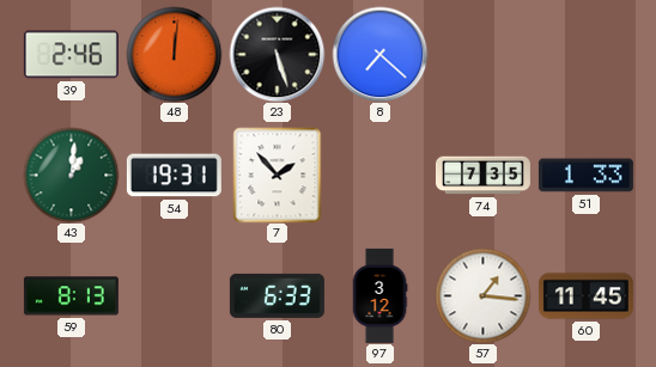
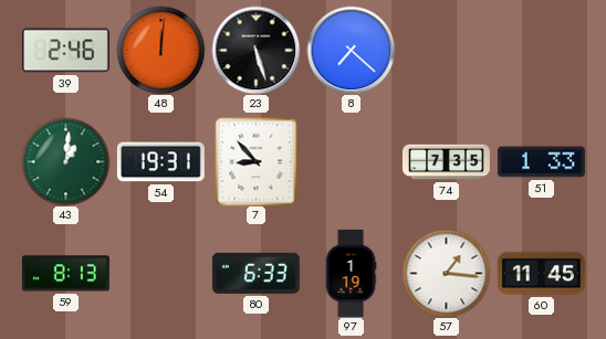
7: 1:53 -> 8:53
97: 3:12 -> 1:19
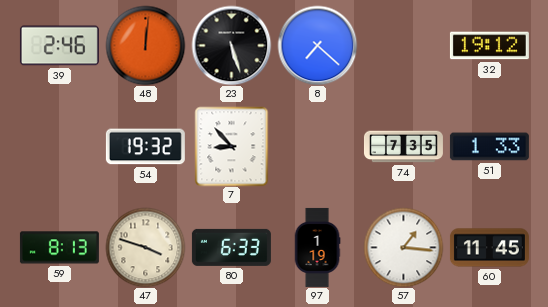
32: none -> 19:12
43: 1:01 -> none
54: 19:31 -> 19:32
47: none -> 3:48
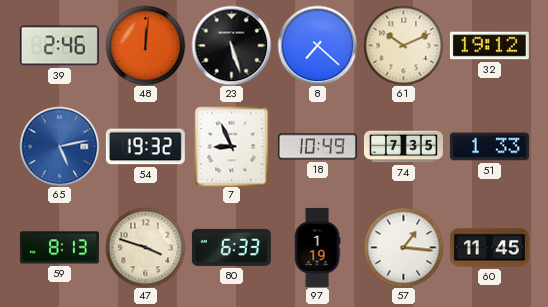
61: none -> 10:11
65: none -> 5:13
7: 8:53 -> 8:56
18: none -> 10:49
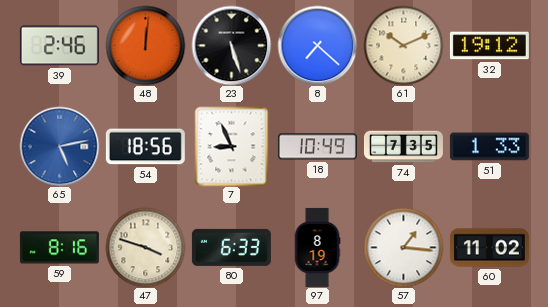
54: 19:32 -> 18:56
59: 8:13 -> 8:16
97: 1:19 -> 8:19
60: 11:45 -> 11:02
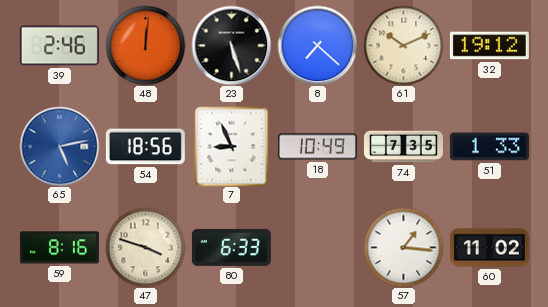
97: 8:19 -> none
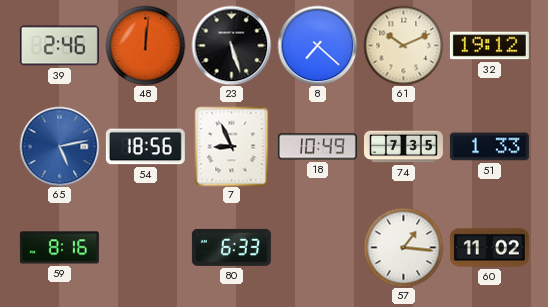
47: 3:48 -> none
